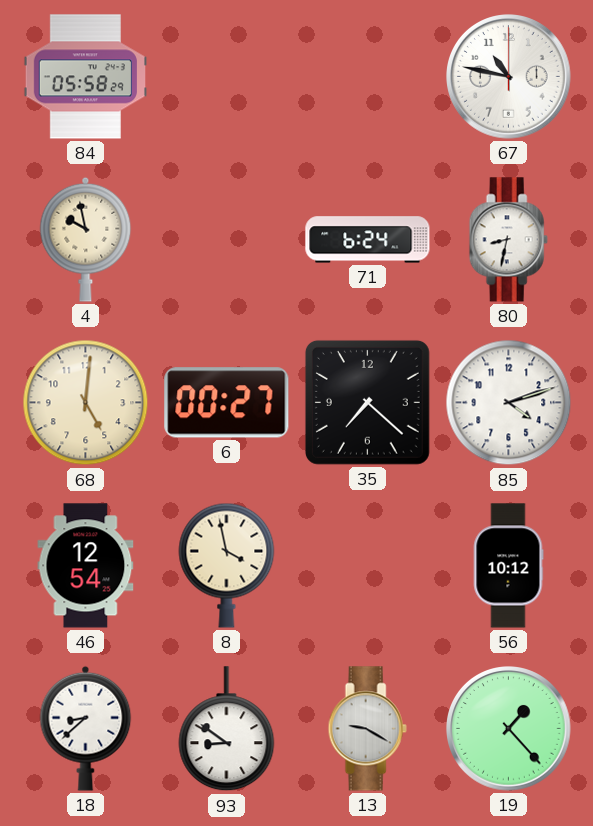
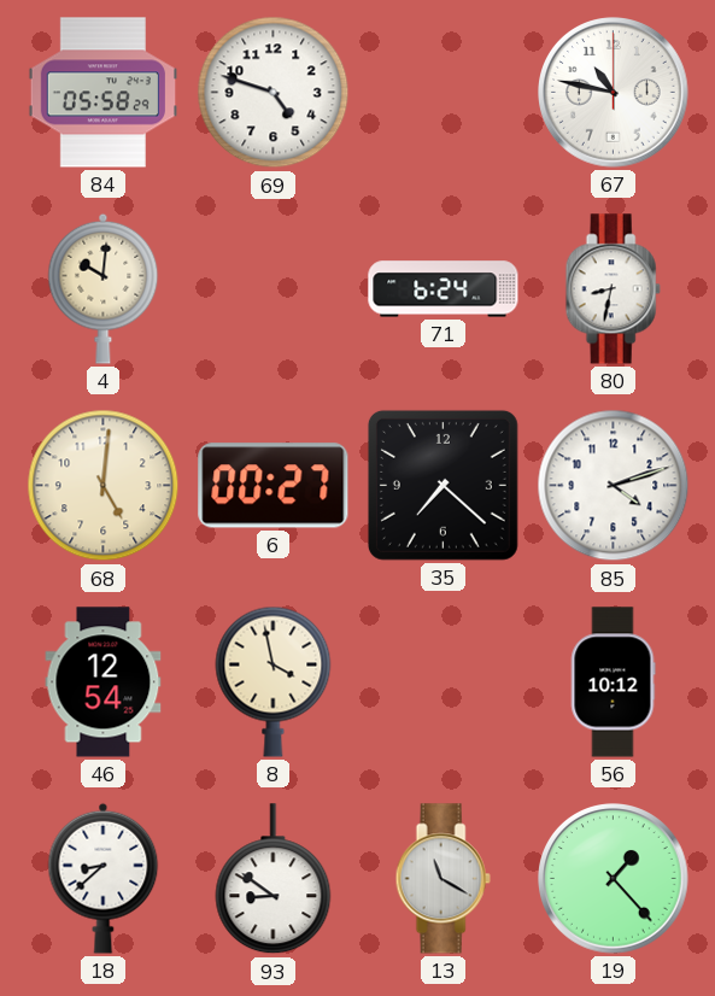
69: none -> 4:48
4: 9:58 -> 10:01
13: 9:20 -> 11:20
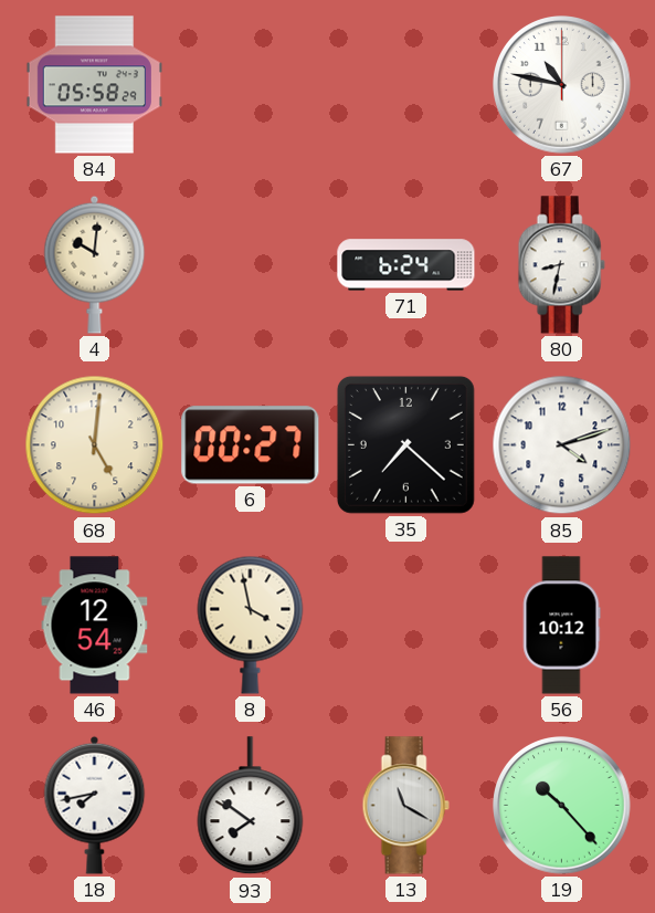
69: 4:48 -> none
18: 8:38 -> 7:43
93: 8:51 -> 7:51
19: 1:23 -> 10:23
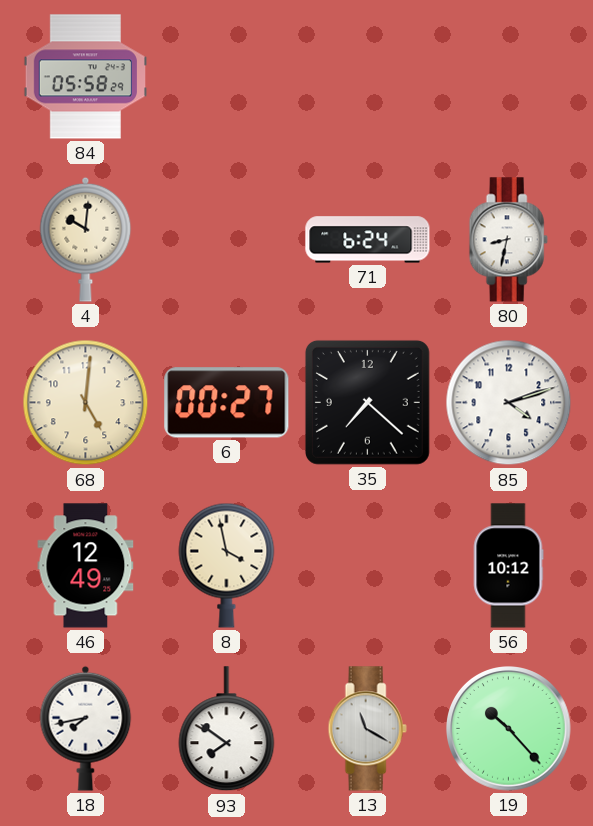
67: 10:47 -> none
46: 12:54 -> 12:49
